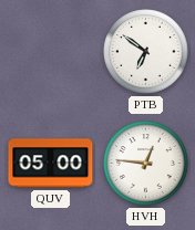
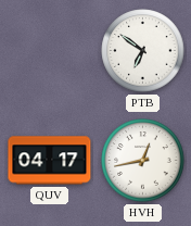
QUV: 05:00 -> 04:17
HVH: 12:46 -> 12:43
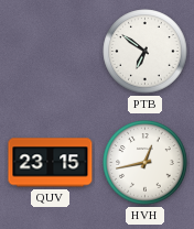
QUV: 04:17 -> 23:15
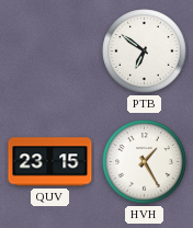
HVH: 12:43 -> 1:25
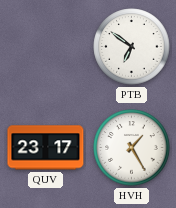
QUV: 23:15 -> 23:17
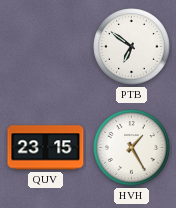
QUV: 23:17 -> 23:15
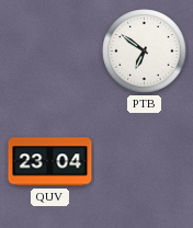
QUV: 23:15 -> 23:04
HVH: 1:25 -> none
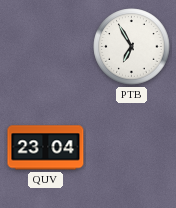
PTB: 6:51 -> 6:55
